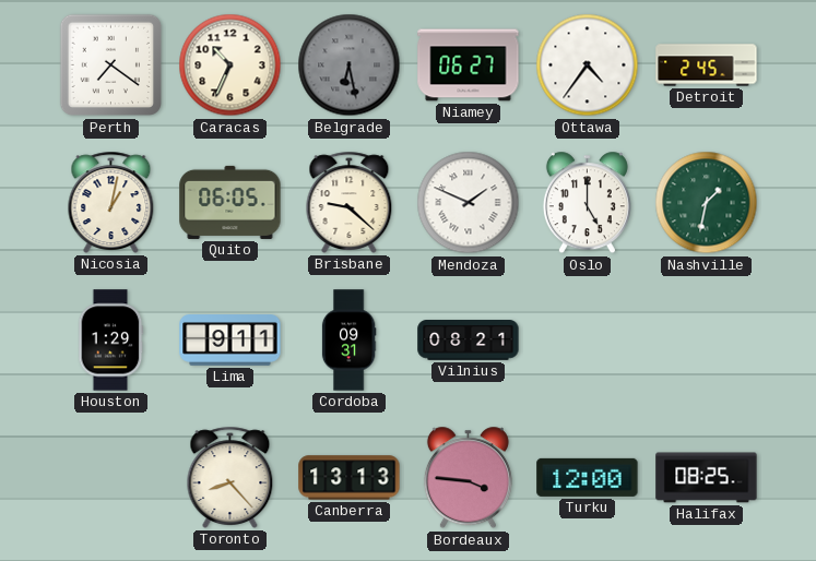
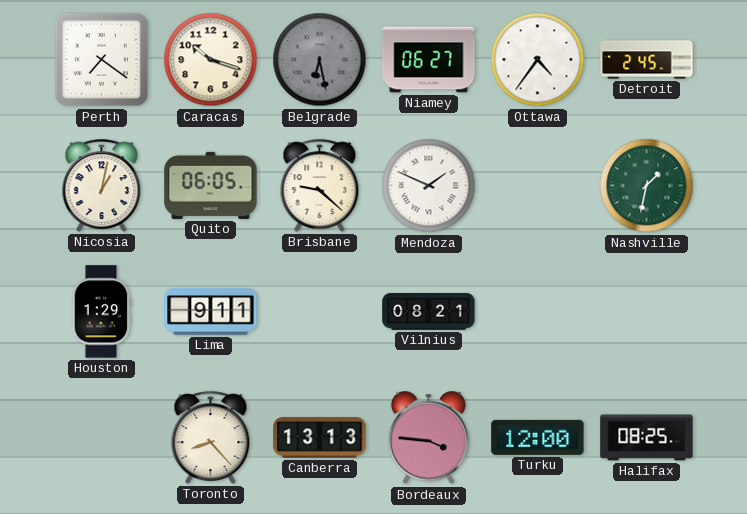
Caracas: 10:34 -> 10:18
Oslo: 5:00 -> none
Cordoba: 09:31 -> none
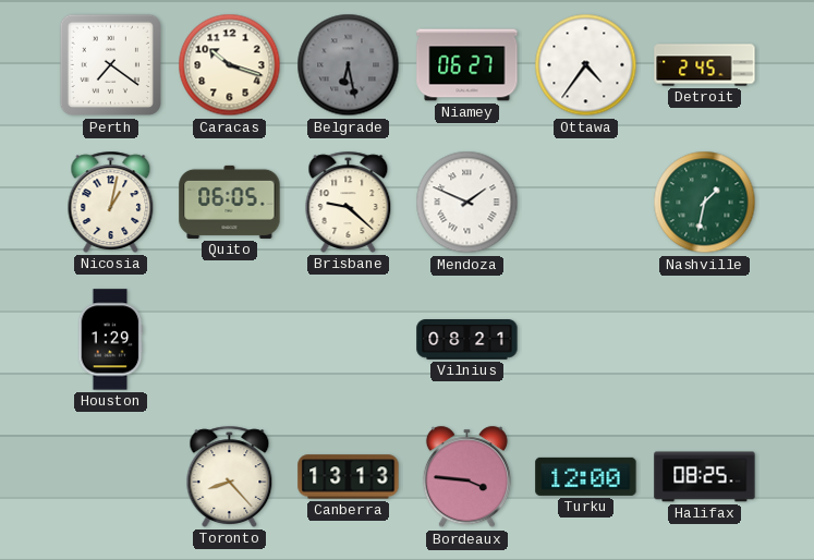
Lima: 9:11 -> none
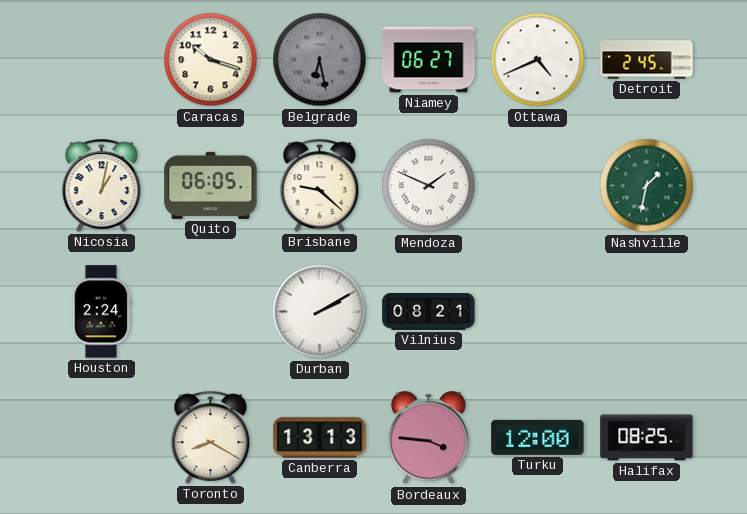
Perth: 7:21 -> none
Ottawa: 4:36 -> 4:41
Houston: 1:29 -> 2:24
Durban: none -> 2:10
Toronto: 8:23 -> 8:20
